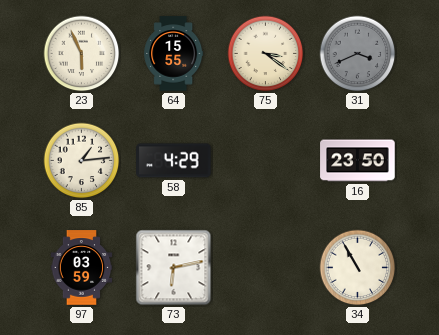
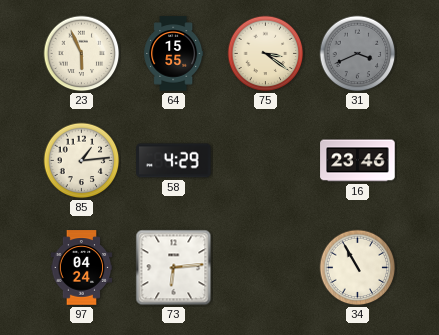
16: 23:50 -> 23:46
97: 03:59 -> 04:24
73: 6:13 -> 6:14
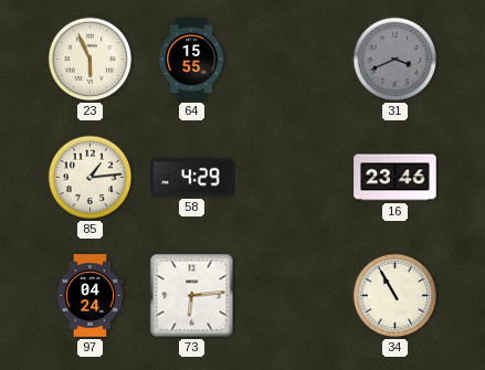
75: 3:21 -> none
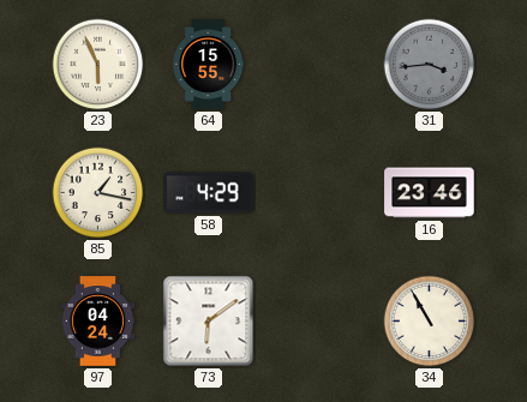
31: 3:41 -> 3:44
85: 1:14 -> 1:17
73: 6:14 -> 6:09
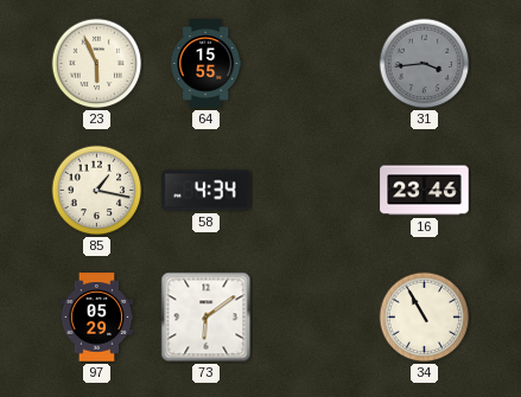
58: 4:29 -> 4:34
97: 04:24 -> 05:29
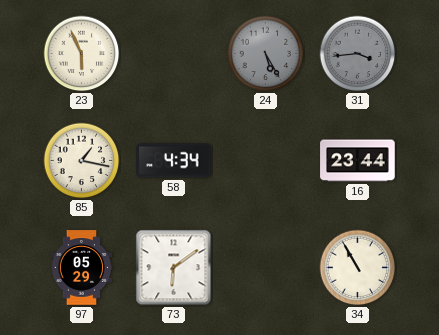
64: 15:55 -> none
24: none -> 5:25
16: 23:46 -> 23:44
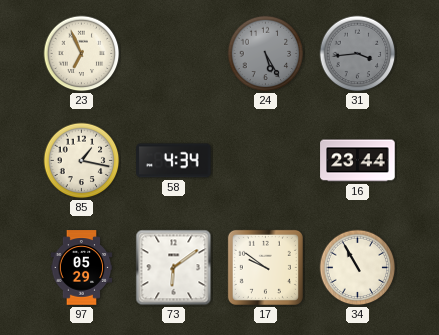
23: 5:56 -> 6:56
17: none -> 9:51
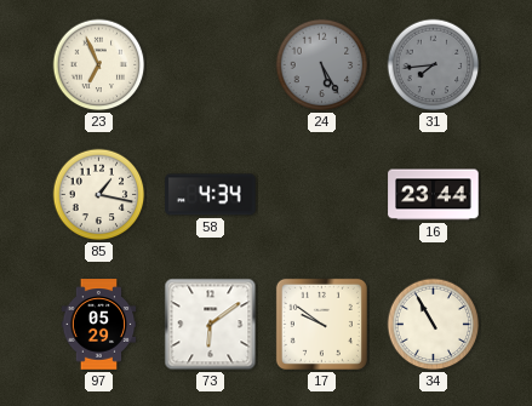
31: 3:44 -> 7:44
